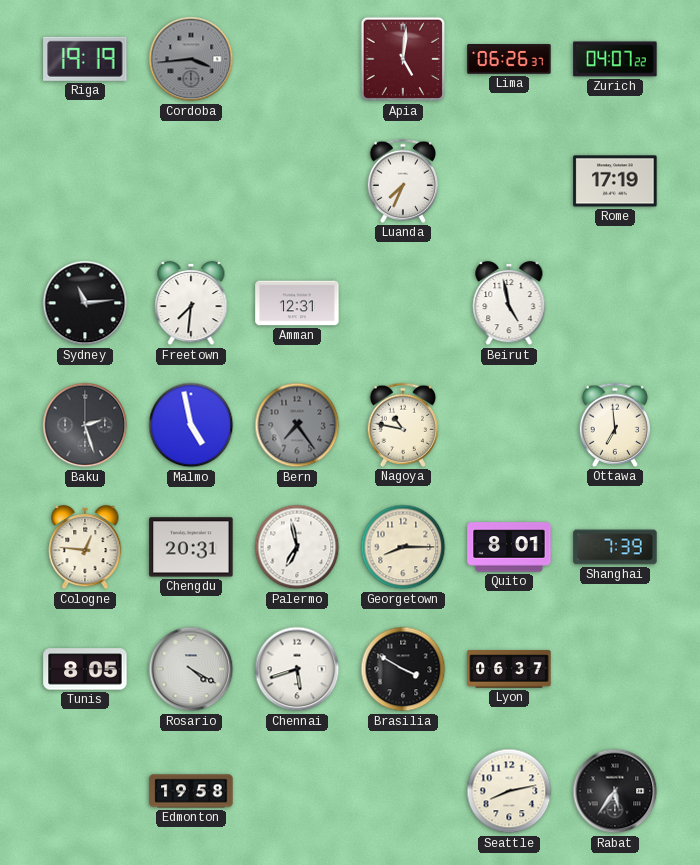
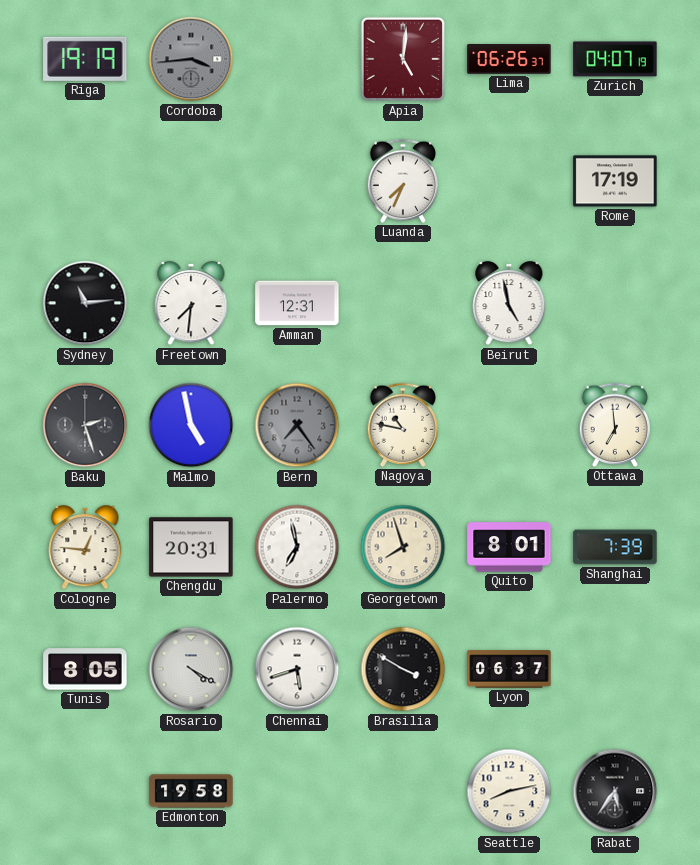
Zurich: 04:07:22 -> 04:07:19
Georgetown: 8:15 -> 7:57
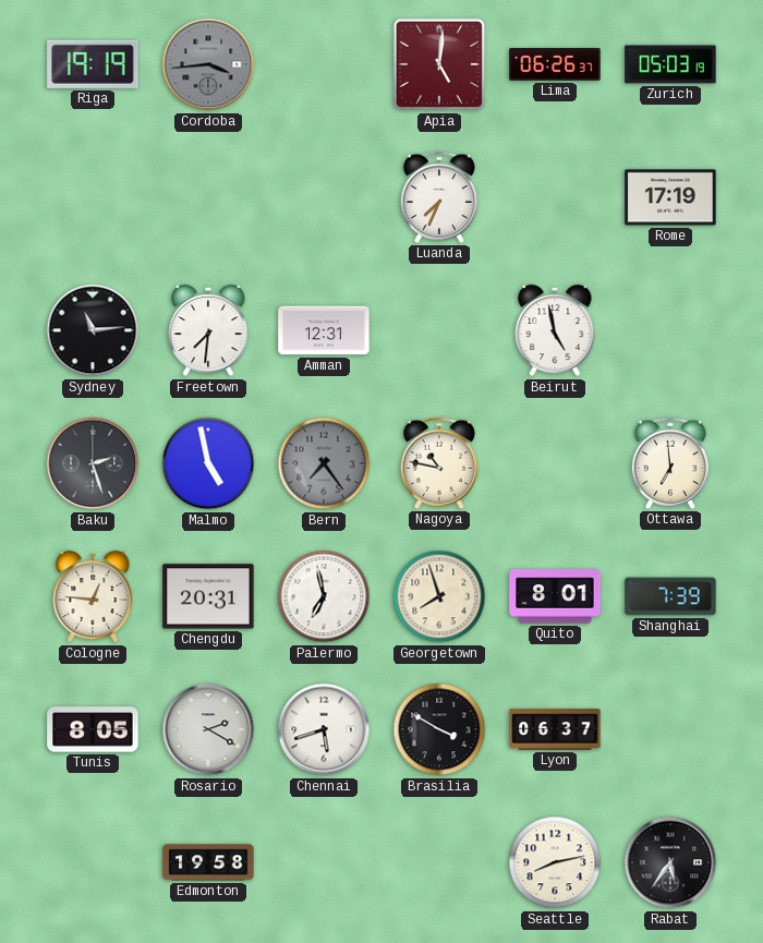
Zurich: 04:07 -> 05:03
Rosario: 4:20 -> 2:20
